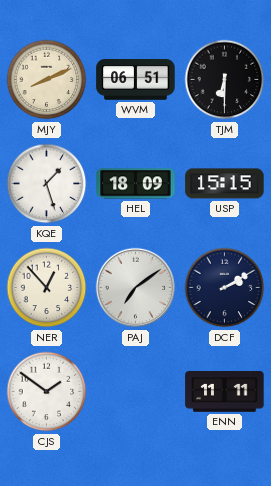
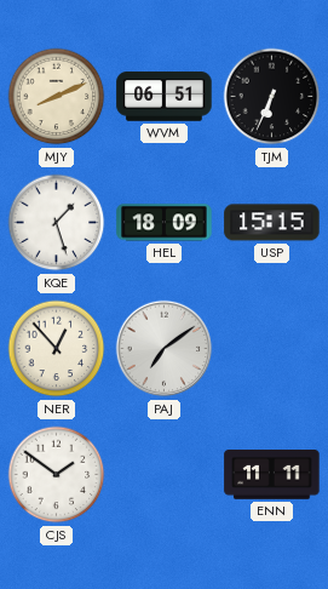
TJM: 6:30 -> 6:34
DCF: 2:10 -> none
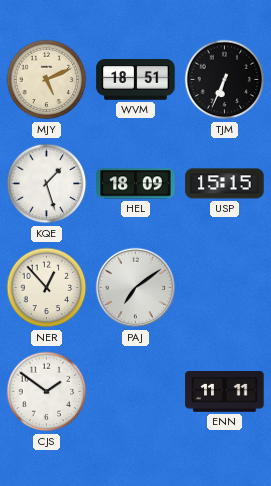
MJY: 8:11 -> 5:11
WVM: 06:51 -> 18:51
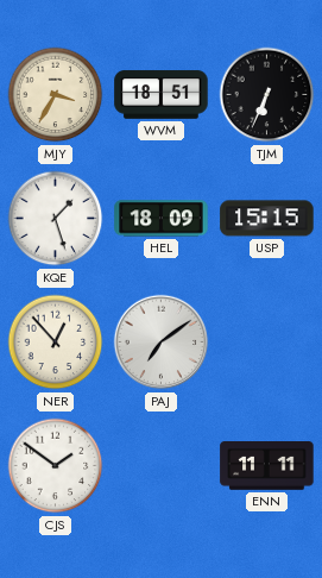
MJY: 5:11 -> 3:35
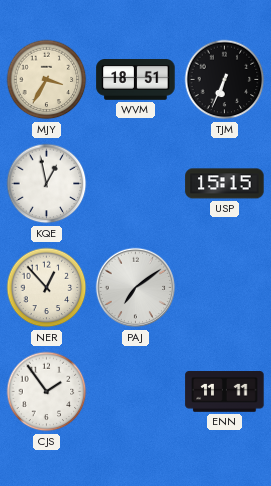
KQE: 1:27 -> 12:58
HEL: 18:09 -> none
CJS: 1:51 -> 1:54
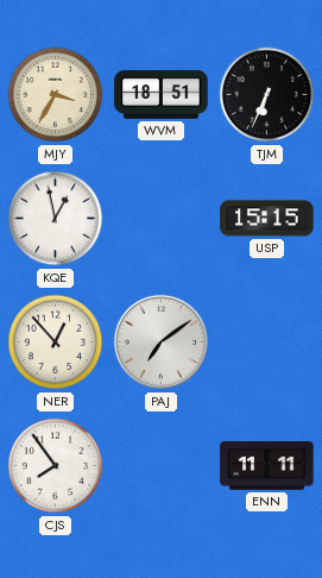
CJS: 1:54 -> 7:54
